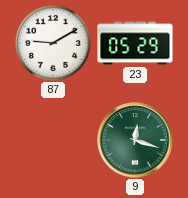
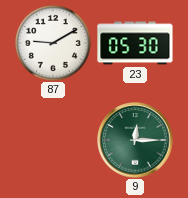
23: 05:29 -> 05:30
9: 12:18 -> 12:15
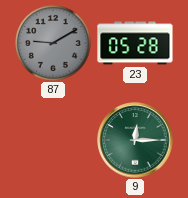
87 dial: white -> grey
23: 05:30 -> 05:28
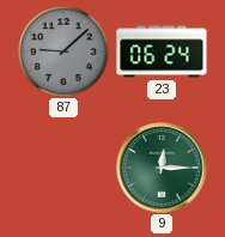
87: 9:10 -> 9:08
23: 05:28 -> 06:24
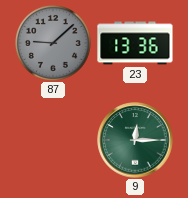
23: 06:24 -> 13:36
